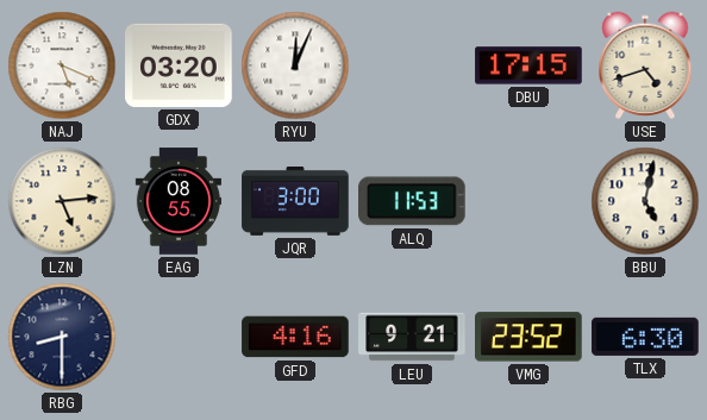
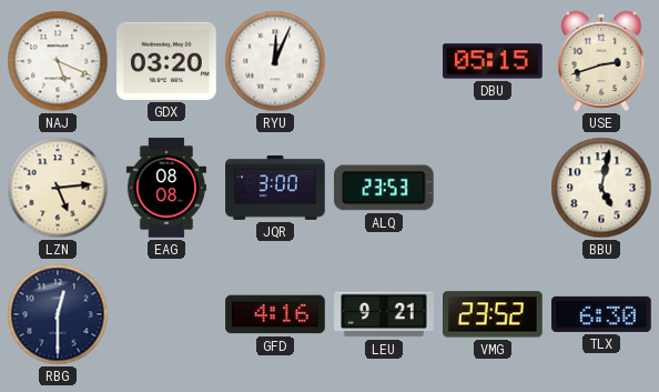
DBU: 17:15 -> 05:15
USE: 4:42 -> 2:42
EAG: 08:55 -> 08:08
ALQ: 11:53 -> 23:53
RBG: 8:30 -> 12:30
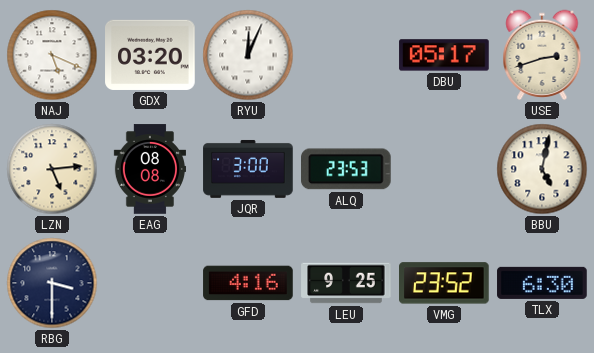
DBU: 05:15 -> 05:17
RBG: 12:30 -> 3:30
LEU: 9:21 -> 9:25
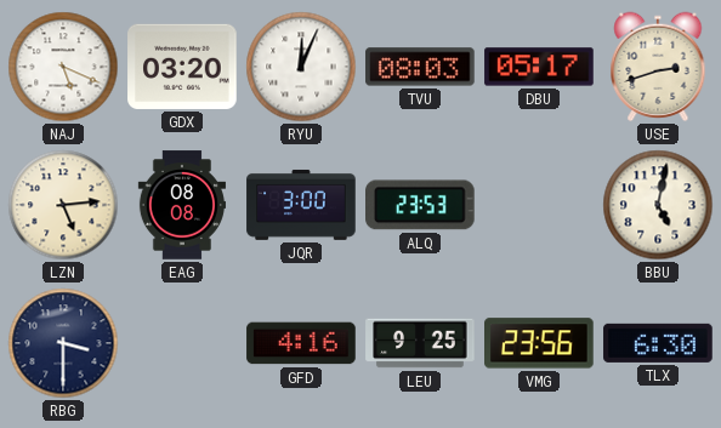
TVU: none -> 08:03
VMG: 23:52 -> 23:56
